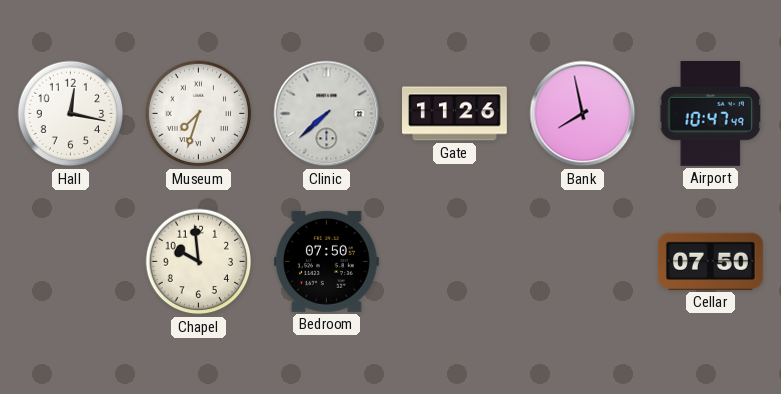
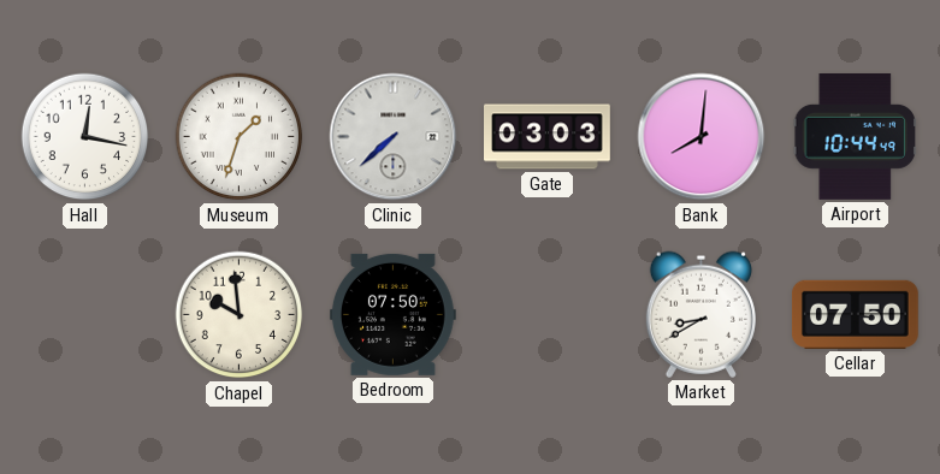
Museum: 7:33 -> 1:33
Gate: 11:26 -> 03:03
Bank: 7:58 -> 8:01
Airport: 10:47 -> 10:44
Market: none -> 8:40
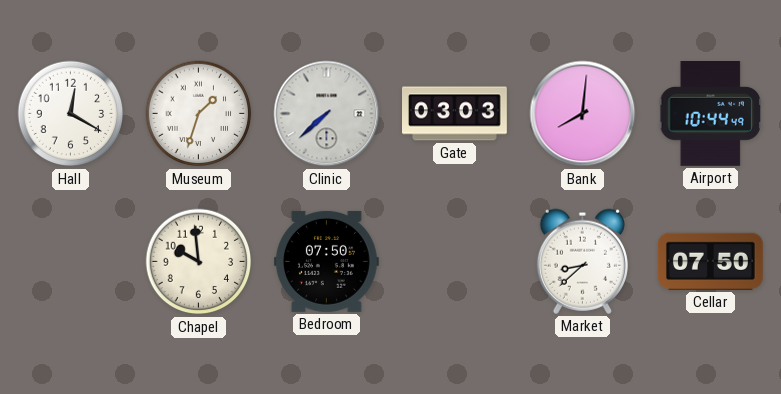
Hall: 12:17 -> 12:20
Market: 8:40 -> 8:38
